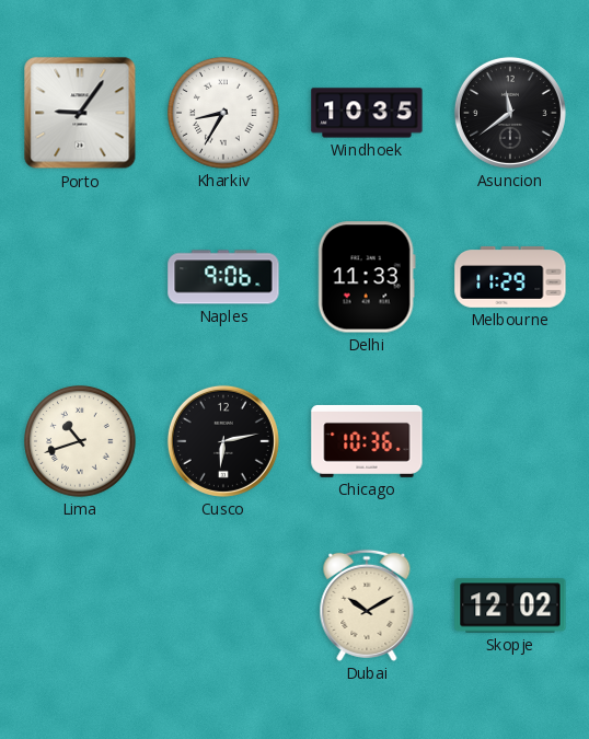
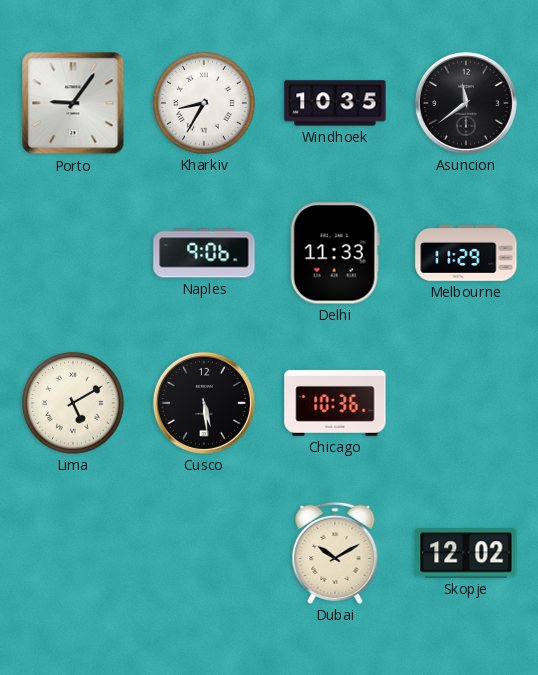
Lima: 10:42 -> 5:10
Cusco: 6:13 -> 5:29
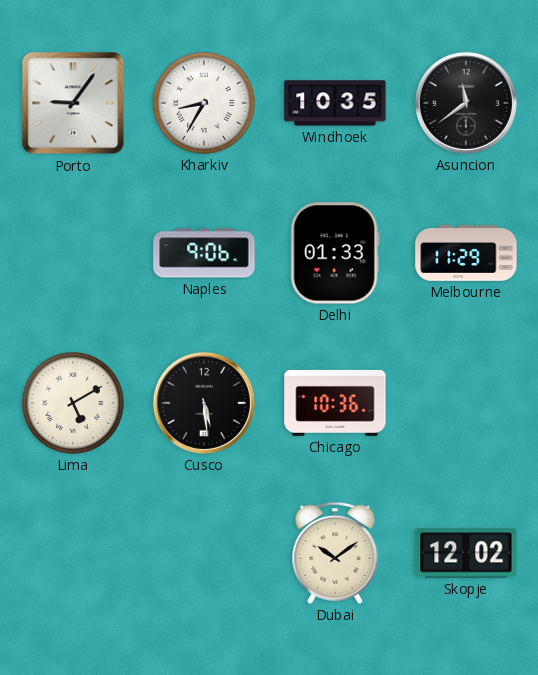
Delhi: 11:33 -> 01:33
Dubai: 10:10 -> 10:09
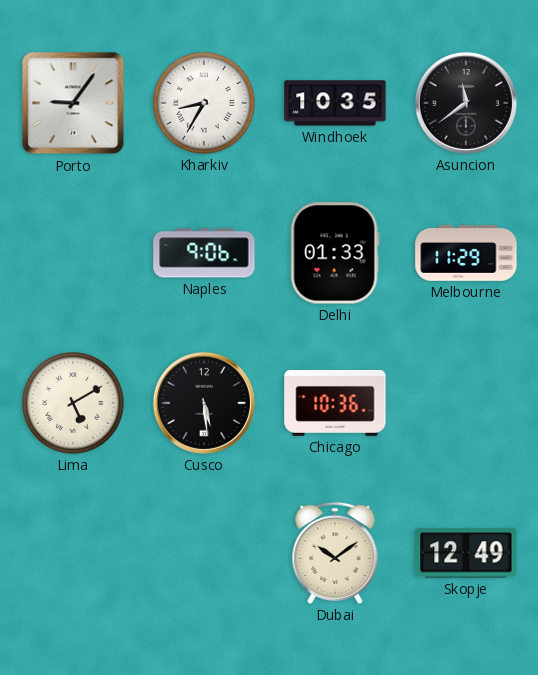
Skopje: 12:02 -> 12:49
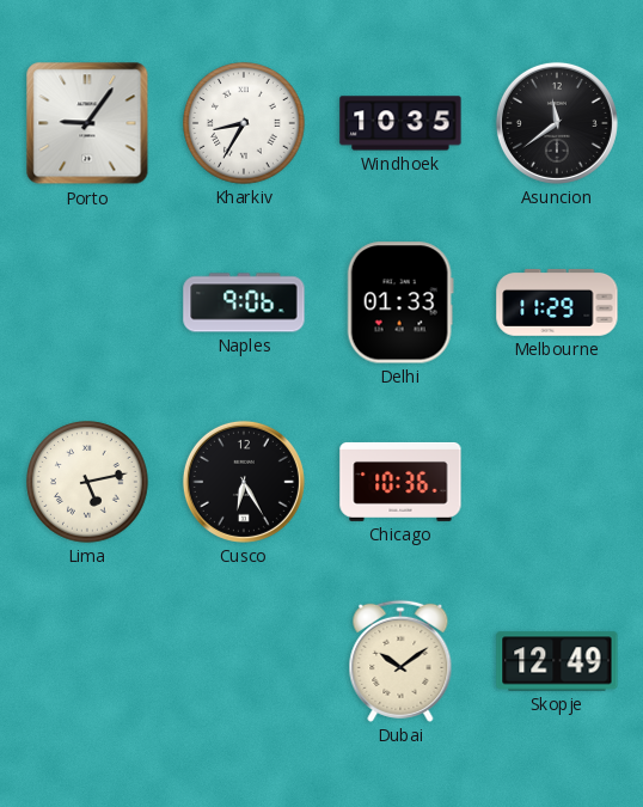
Lima: 5:10 -> 5:13
Cusco: 5:29 -> 6:25
